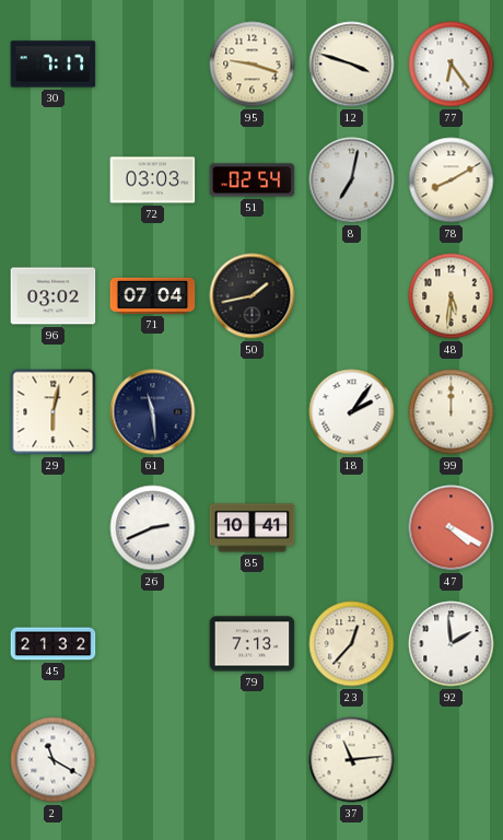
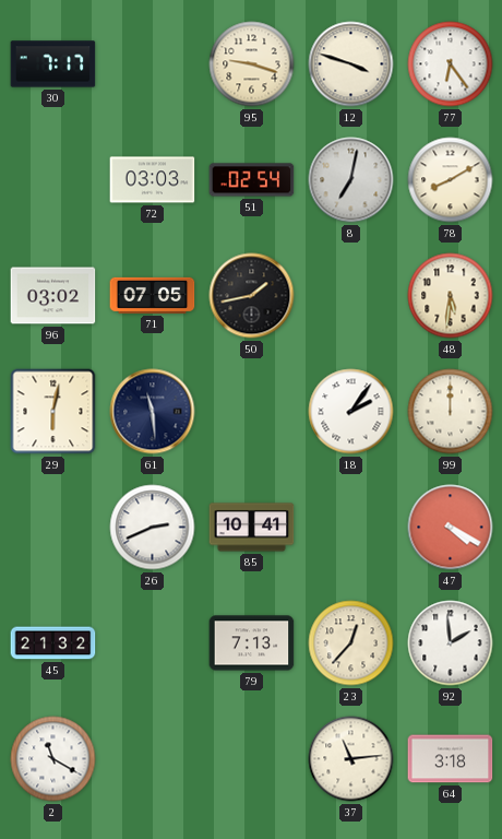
71: 07:04 -> 07:05
64: none -> 3:18
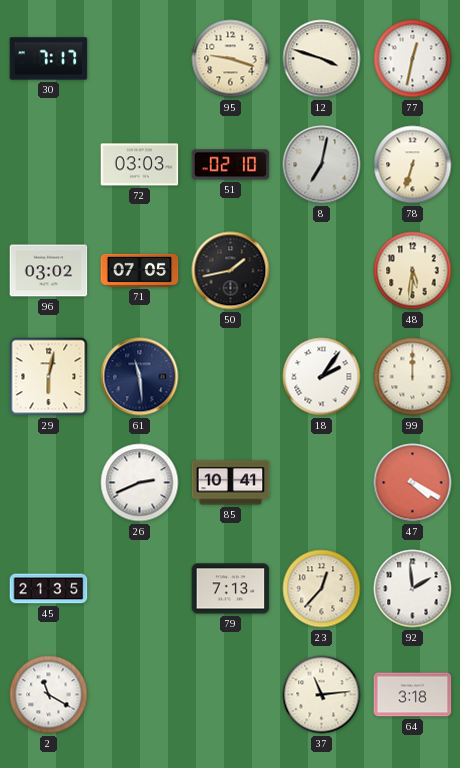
77: 6:24 -> 12:32
51: 02:54 -> 02:10
78: 8:10 -> 6:33
45: 21:32 -> 21:35
